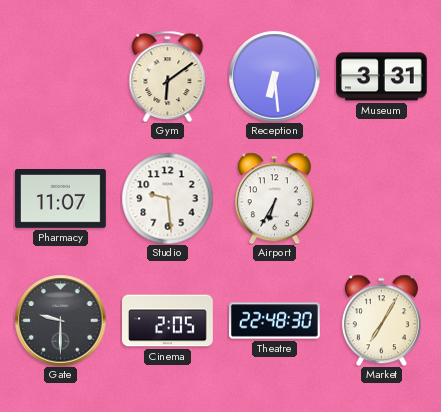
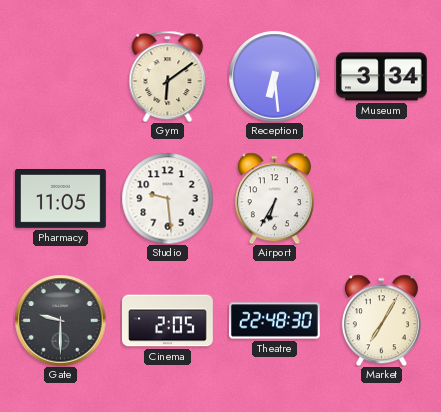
Museum: 3:31 -> 3:34
Pharmacy: 11:07 -> 11:05
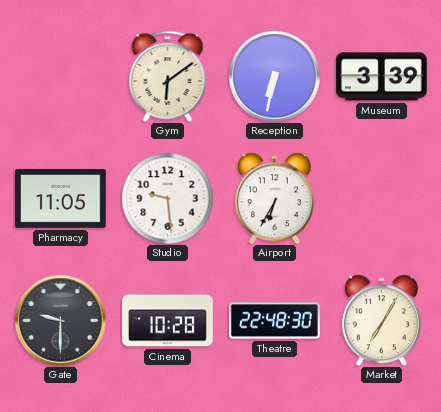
Reception: 6:29 -> 6:32
Museum: 3:34 -> 3:39
Cinema: 2:05 -> 10:28
